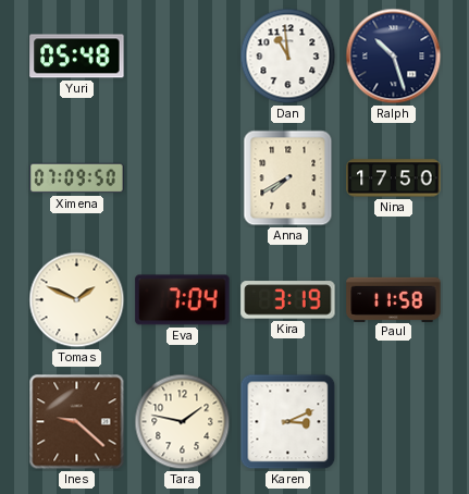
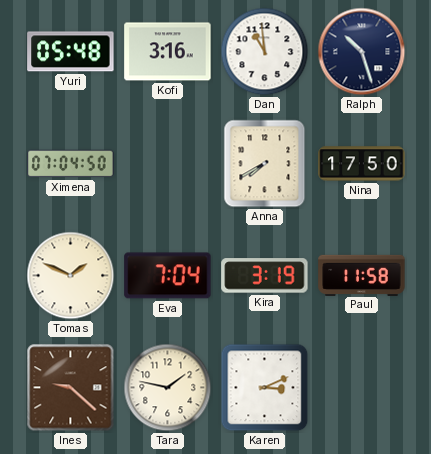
Kofi: none -> 3:16
Ximena: 07:09 -> 07:04
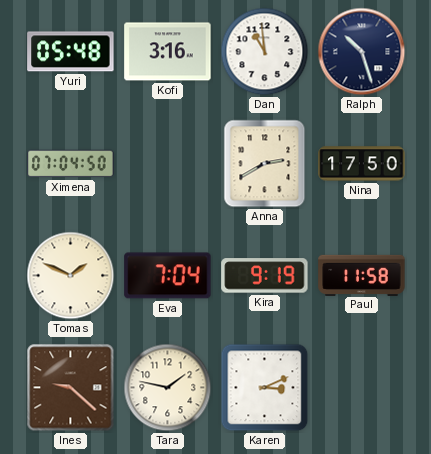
Anna: 7:40 -> 2:40
Kira: 3:19 -> 9:19
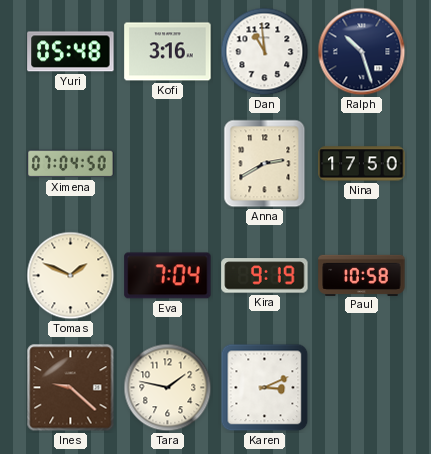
Paul: 11:58 -> 10:58
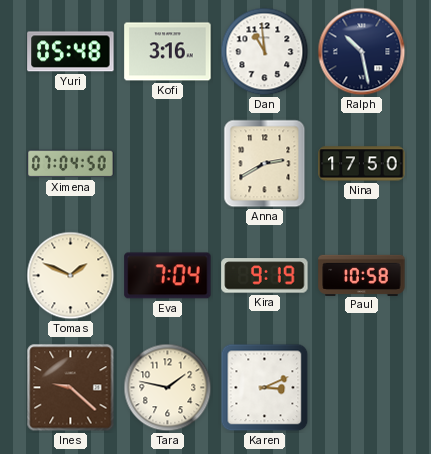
Ralph: 10:27 -> 10:28
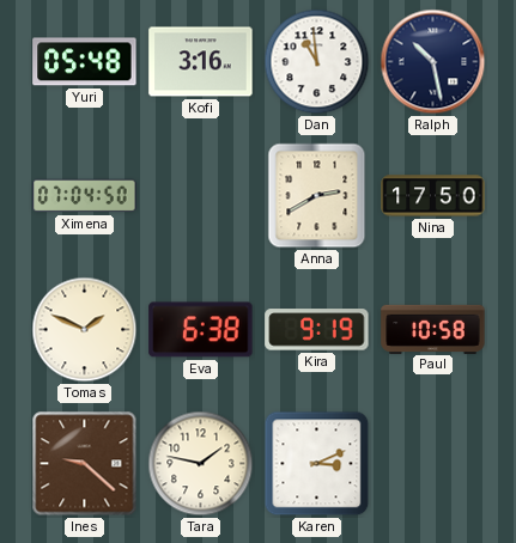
Eva: 7:04 -> 6:38
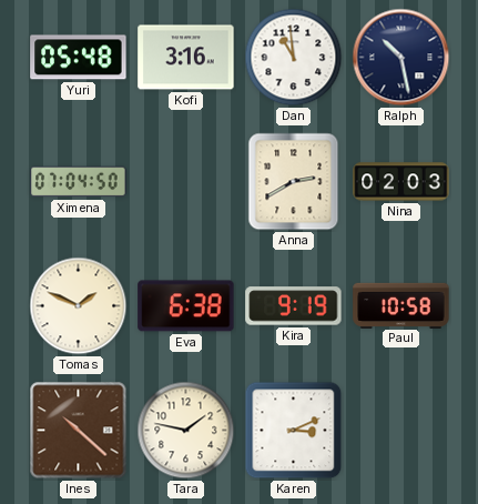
Nina: 17:50 -> 02:03
Ines: 9:22 -> 10:22
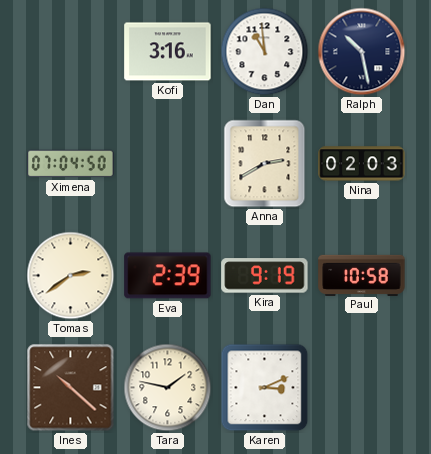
Yuri: 05:48 -> none
Tomas: 1:49 -> 2:39
Eva: 6:38 -> 2:39
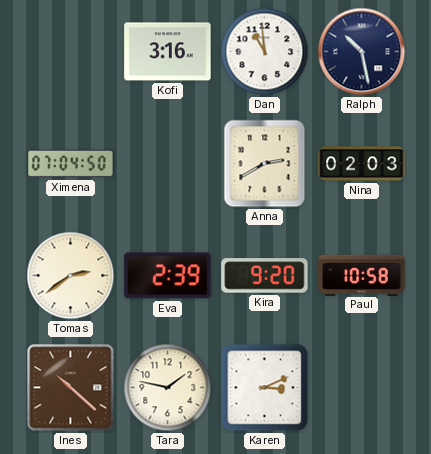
Kira: 9:19 -> 9:20
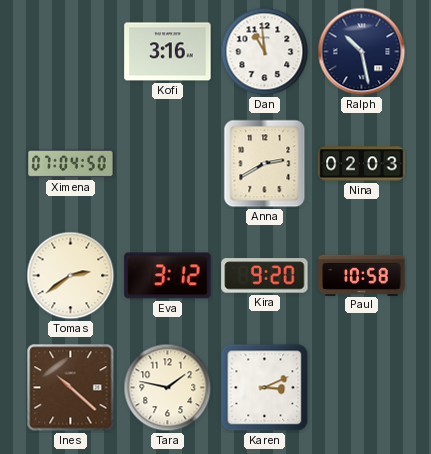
Eva: 2:39 -> 3:12
